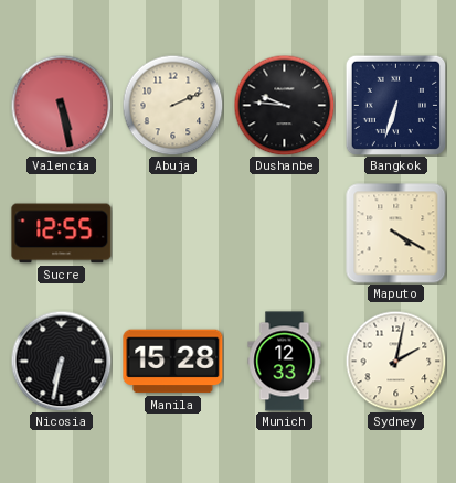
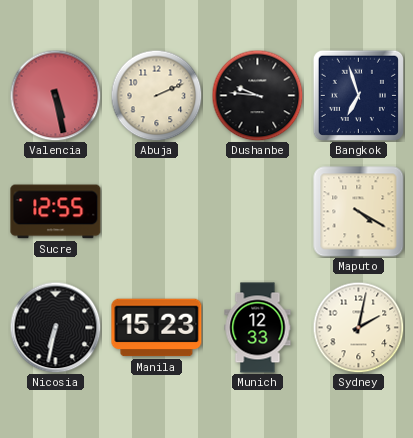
Bangkok: 6:33 -> 6:57
Manila: 15:28 -> 15:23
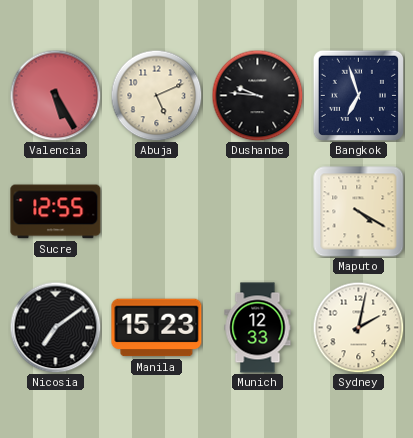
Valencia: 5:28 -> 5:25
Abuja: 2:11 -> 5:11
Nicosia: 6:32 -> 7:09
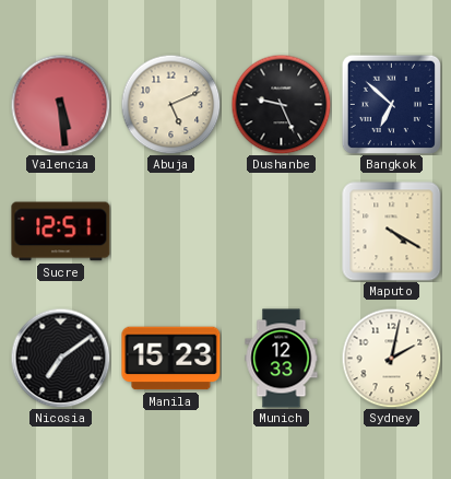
Valencia: 5:25 -> 5:29
Dushanbe: 9:46 -> 9:26
Bangkok: 6:57 -> 6:52
Sucre: 12:55 -> 12:51
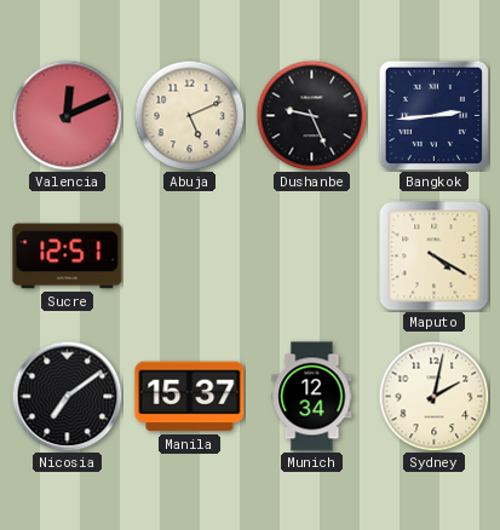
Valencia: 5:29 -> 12:11
Bangkok: 6:52 -> 2:44
Manila: 15:23 -> 15:37
Munich: 12:33 -> 12:34
